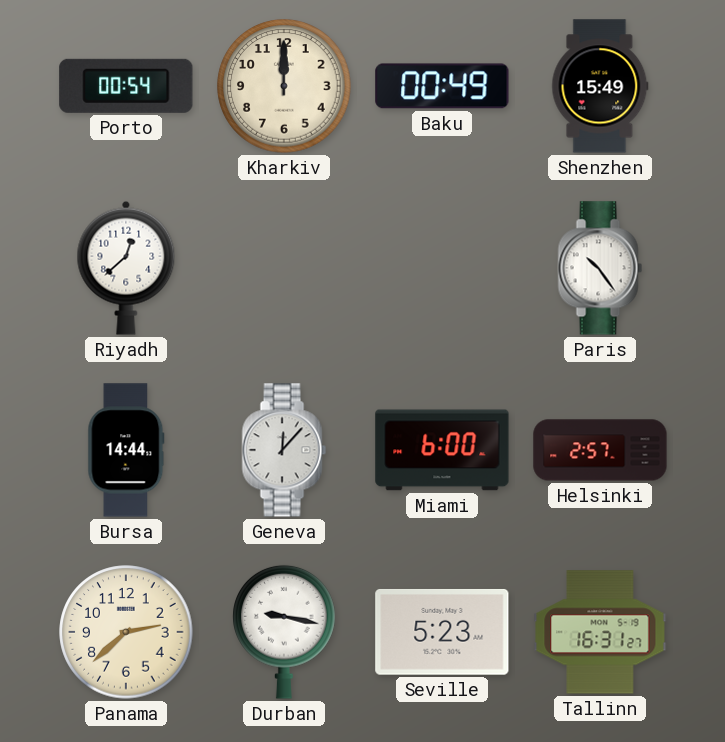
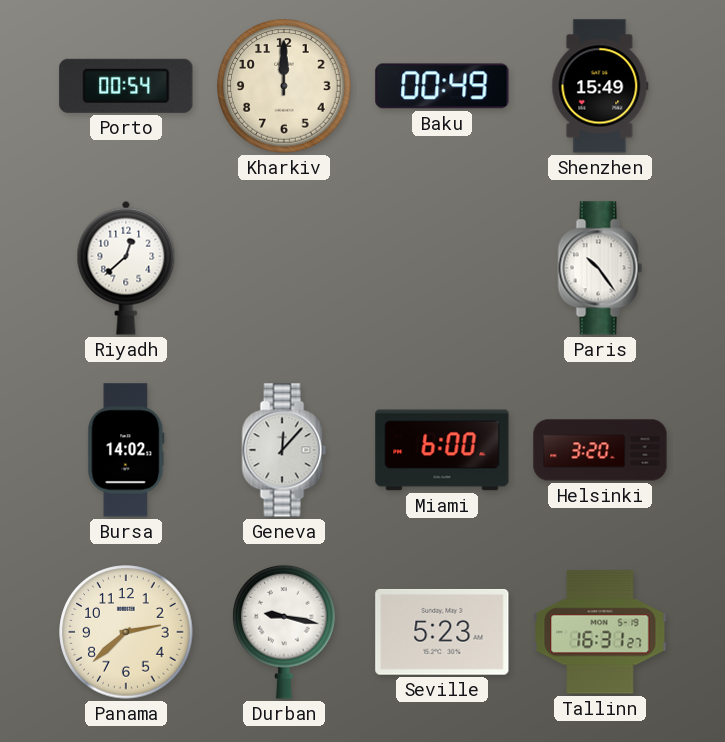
Bursa: 14:44 -> 14:02
Helsinki: 2:57 -> 3:20
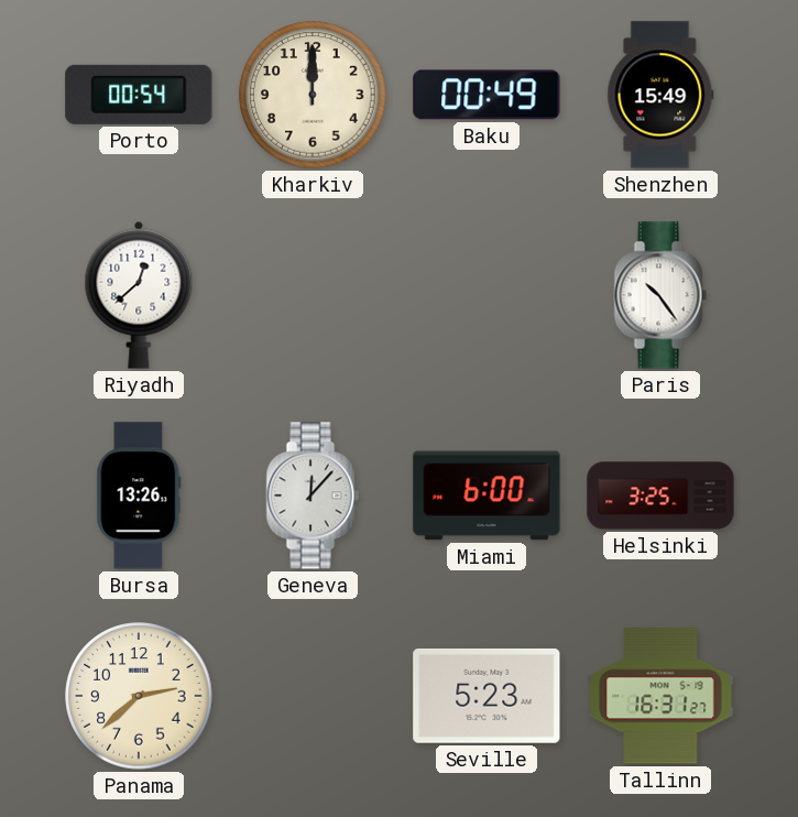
Bursa: 14:02 -> 13:26
Helsinki: 3:20 -> 3:25
Durban: 9:17 -> none
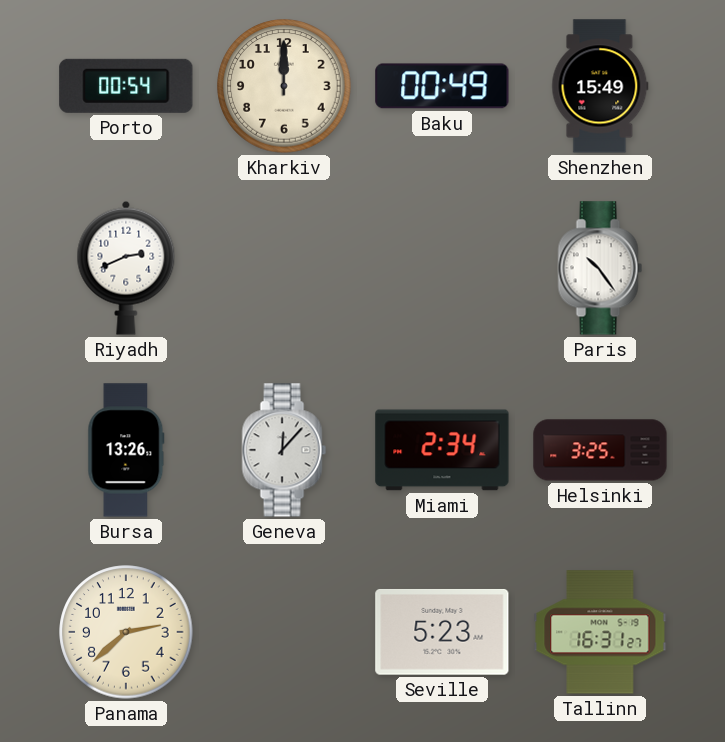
Riyadh: 12:38 -> 2:41
Miami: 6:00 -> 2:34
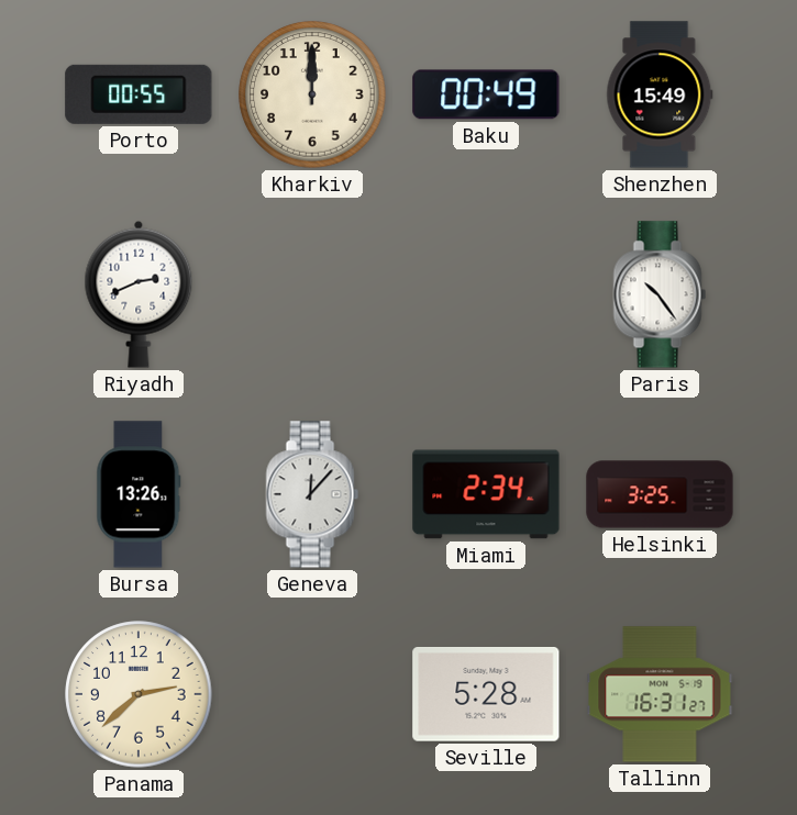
Porto: 00:54 -> 00:55
Seville: 5:23 -> 5:28
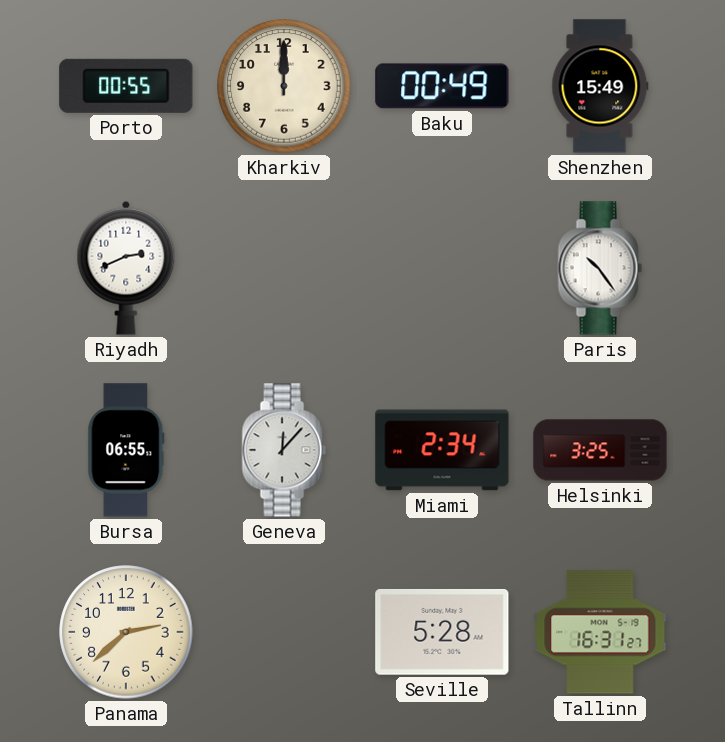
Bursa: 13:26 -> 06:55
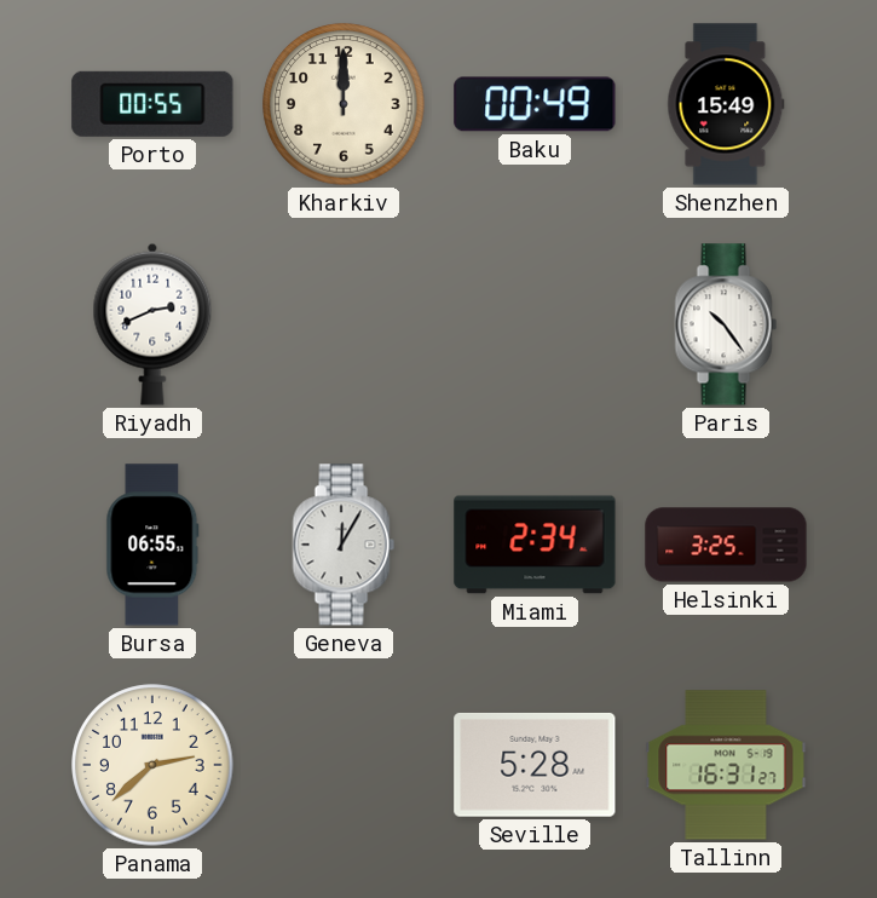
Geneva: 12:07 -> 12:05
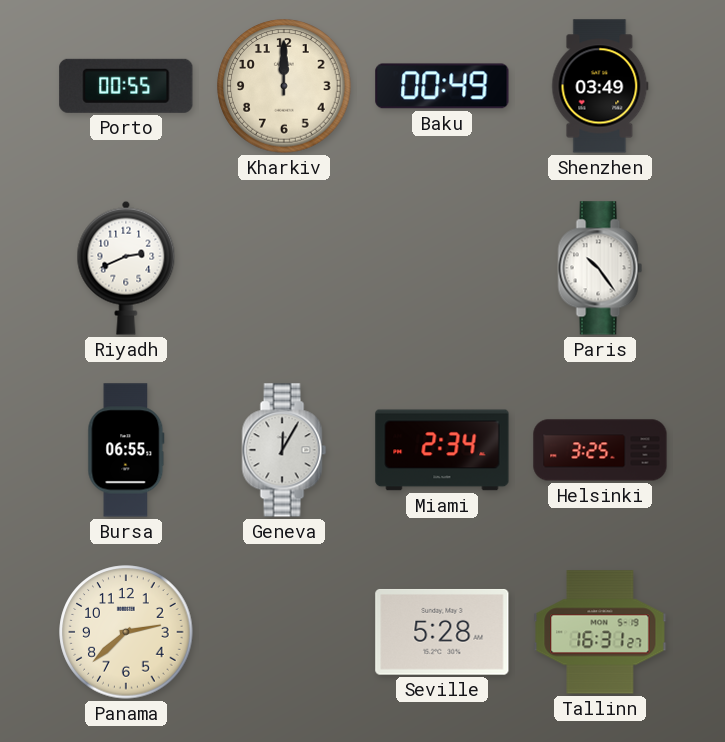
Shenzhen: 15:49 -> 03:49
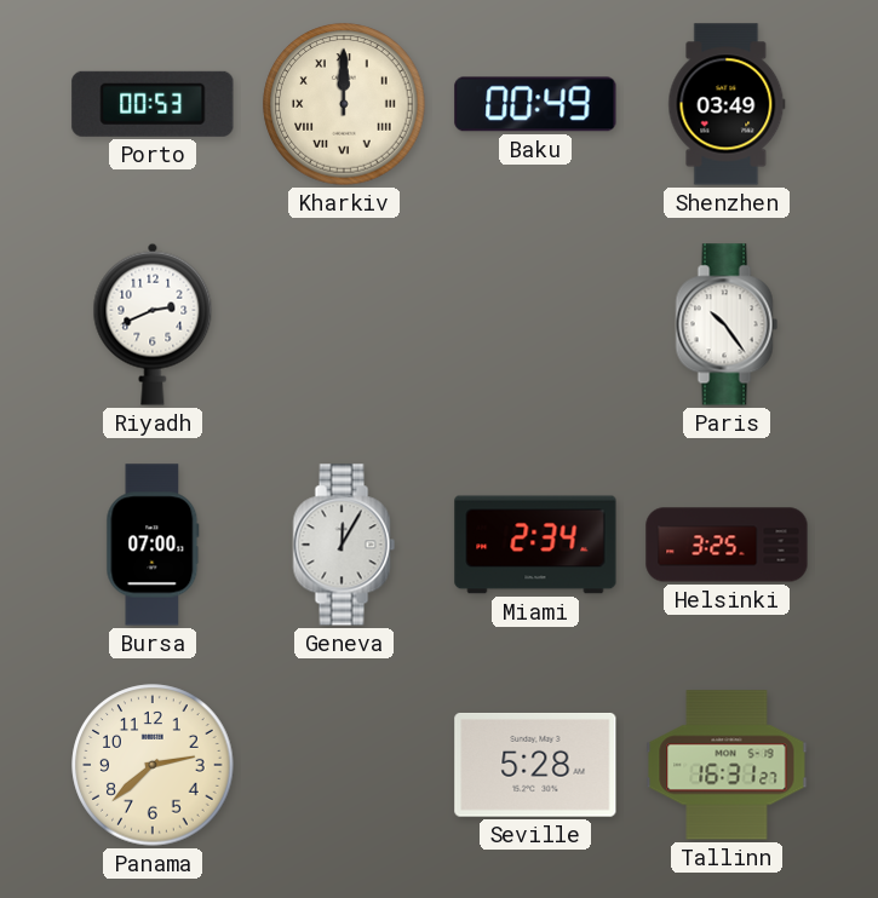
Porto: 00:55 -> 00:53
Kharkiv numerals: Arabic -> Roman
Bursa: 06:55 -> 07:00
